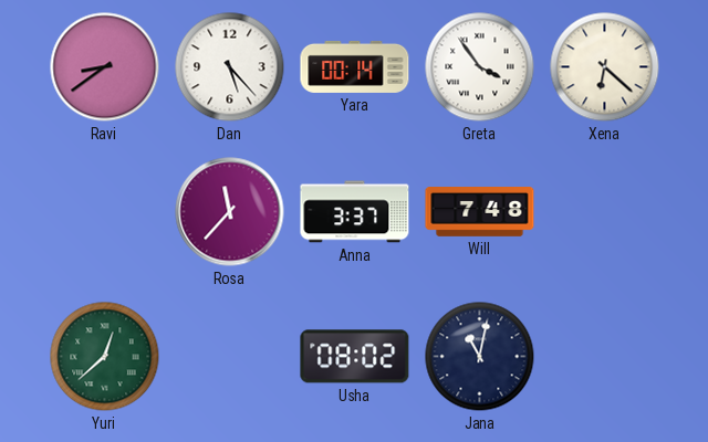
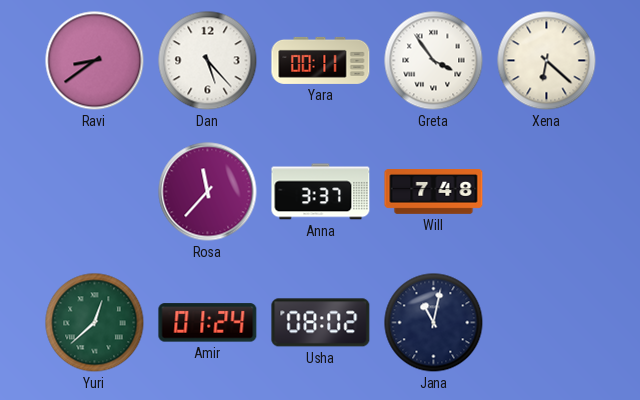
Yara: 00:14 -> 00:11
Amir: none -> 01:24
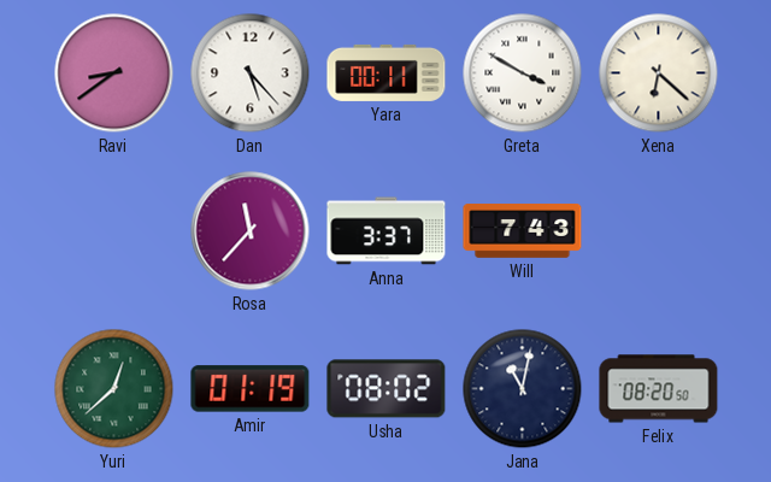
Greta: 3:54 -> 3:50
Will: 7:48 -> 7:43
Amir: 01:24 -> 01:19
Felix: none -> 08:20
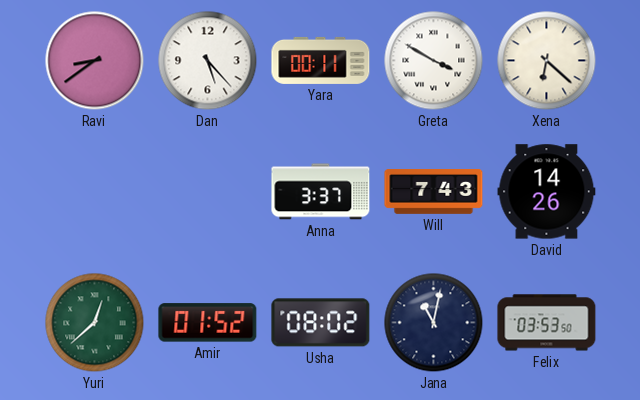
Rosa: 11:37 -> none
David: none -> 14:26
Amir: 01:19 -> 01:52
Felix: 08:20 -> 03:53
